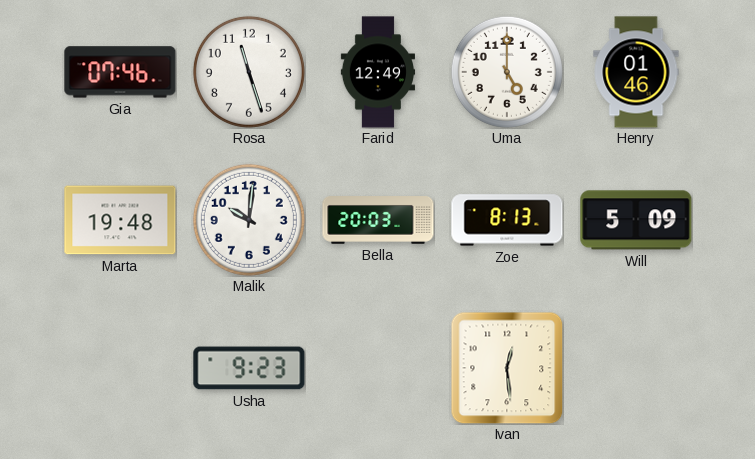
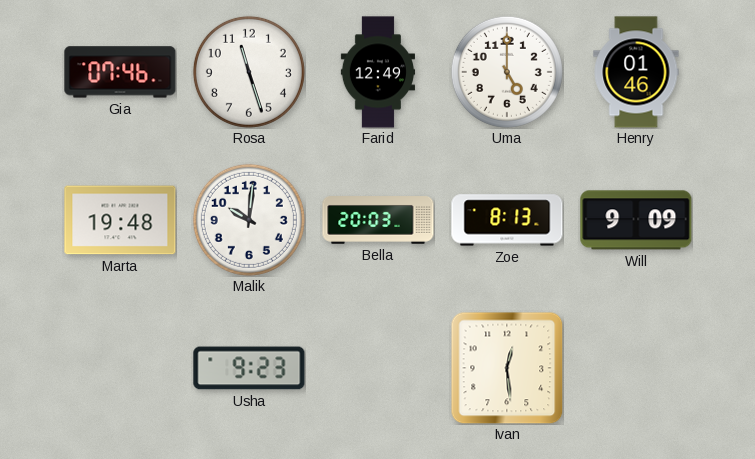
Will: 5:09 -> 9:09
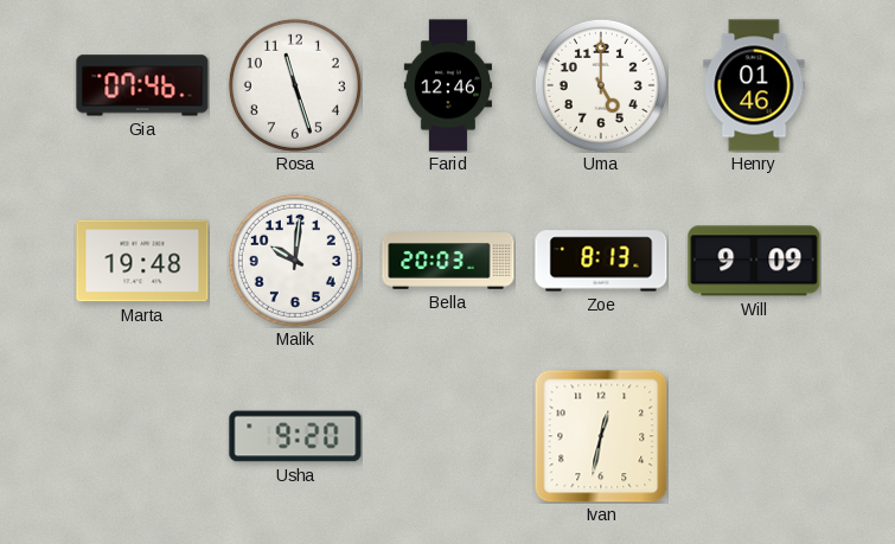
Farid: 12:49 -> 12:46
Usha: 9:23 -> 9:20
Ivan: 12:29 -> 12:32
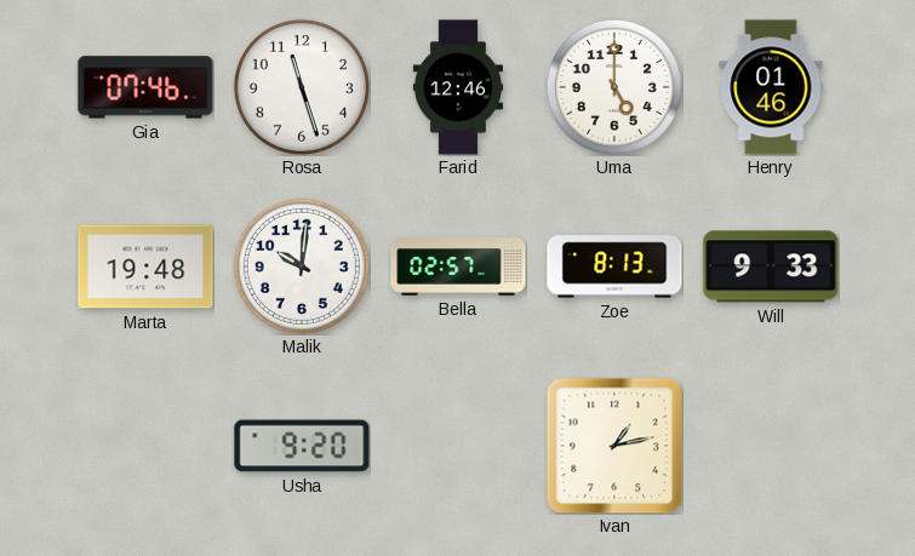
Bella: 20:03 -> 02:57
Will: 9:09 -> 9:33
Ivan: 12:32 -> 1:13
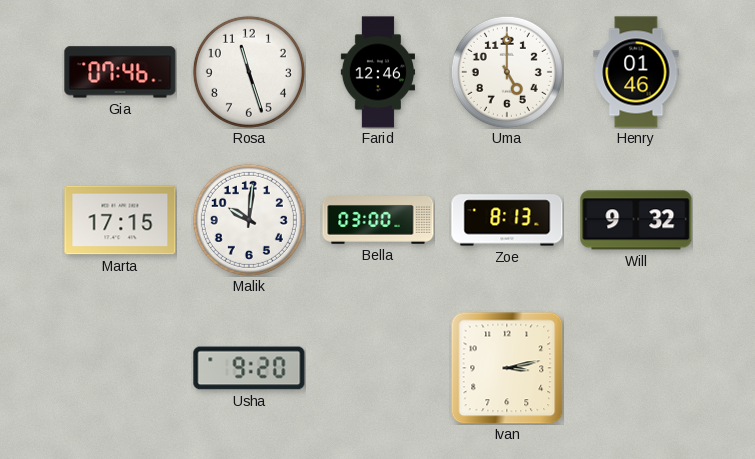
Marta: 19:48 -> 17:15
Bella: 02:57 -> 03:00
Will: 9:33 -> 9:32
Ivan: 1:13 -> 3:13
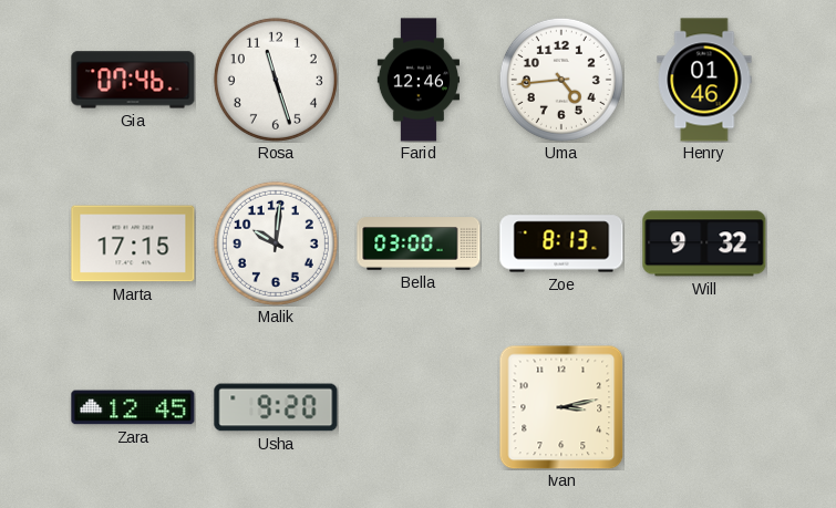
Uma: 5:00 -> 4:44
Zara: none -> 12:45
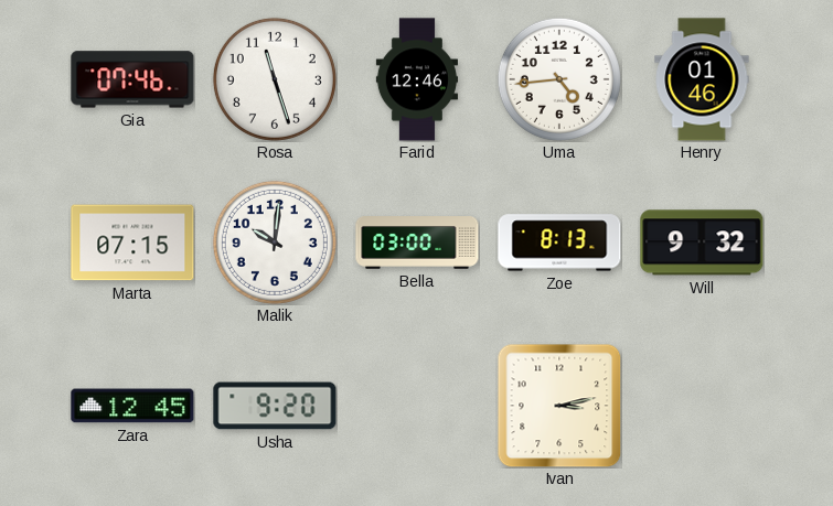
Marta: 17:15 -> 07:15
